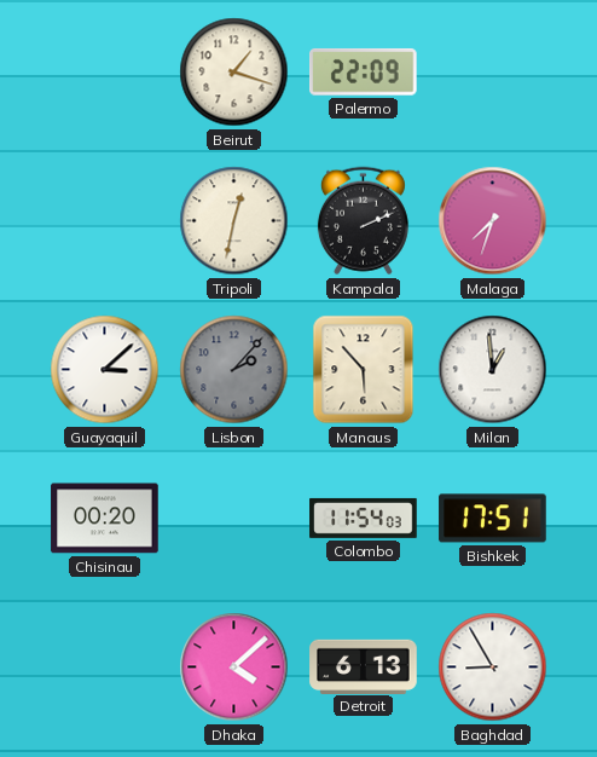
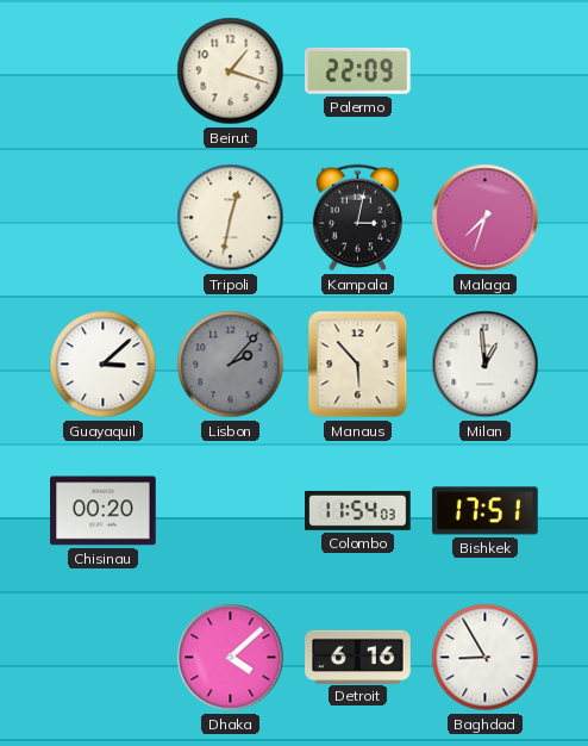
Kampala: 2:11 -> 3:02
Detroit: 6:13 -> 6:16
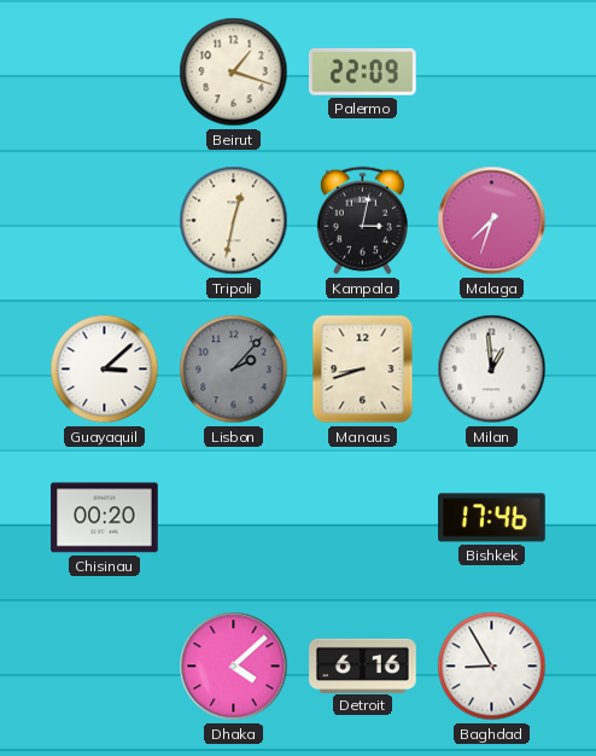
Manaus: 5:53 -> 8:42
Colombo: 11:54 -> none
Bishkek: 17:51 -> 17:46
